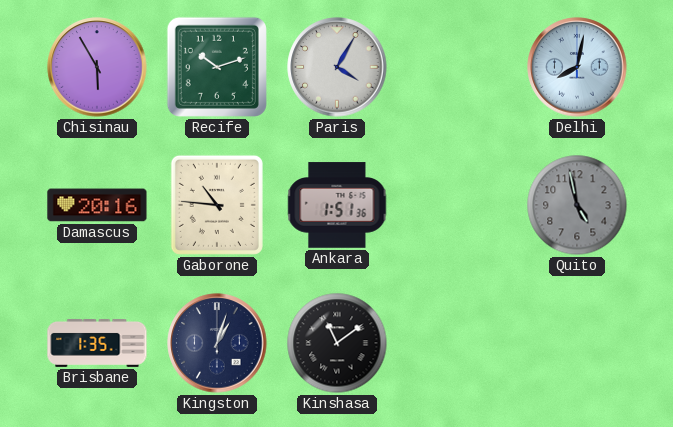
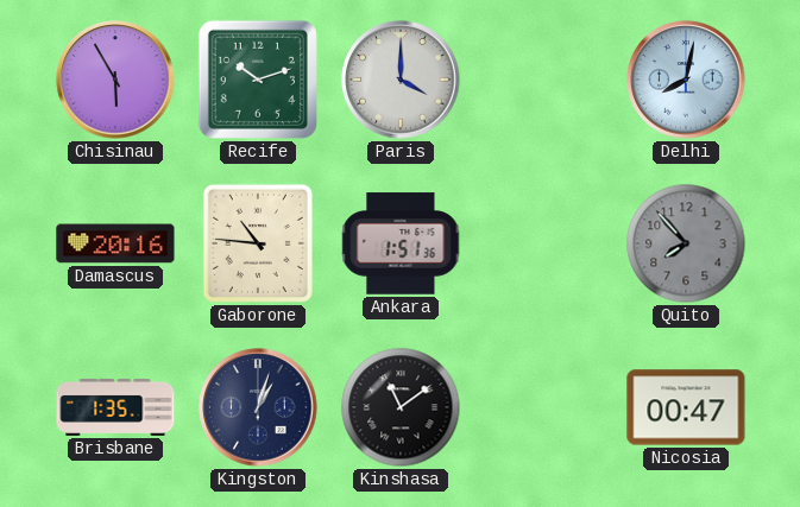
Paris: 4:05 -> 4:00
Quito: 4:58 -> 7:53
Nicosia: none -> 00:47
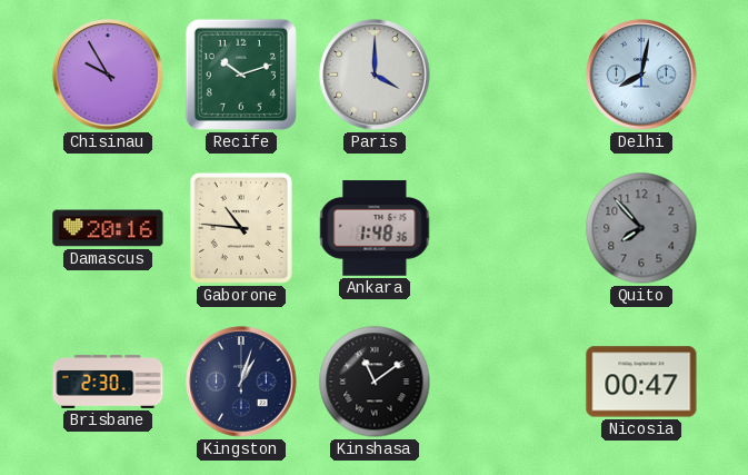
Chisinau: 5:55 -> 9:55
Ankara: 1:51 -> 1:48
Brisbane: 1:35 -> 2:30
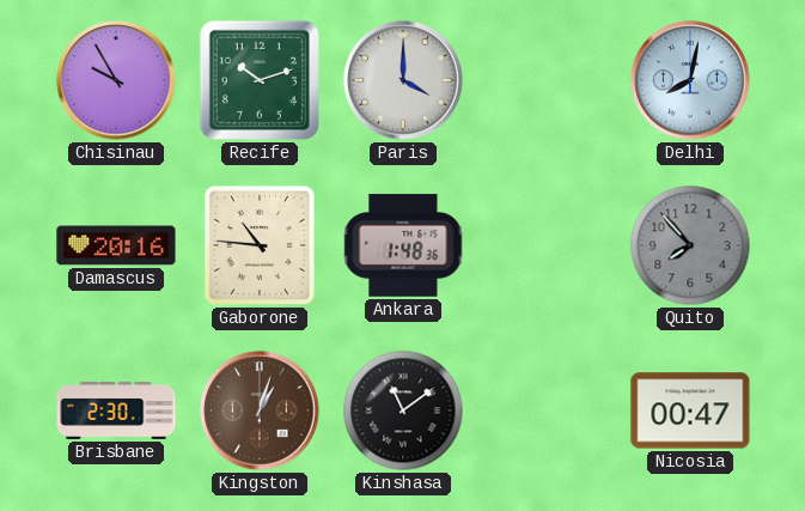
Kingston dial: navy -> brown
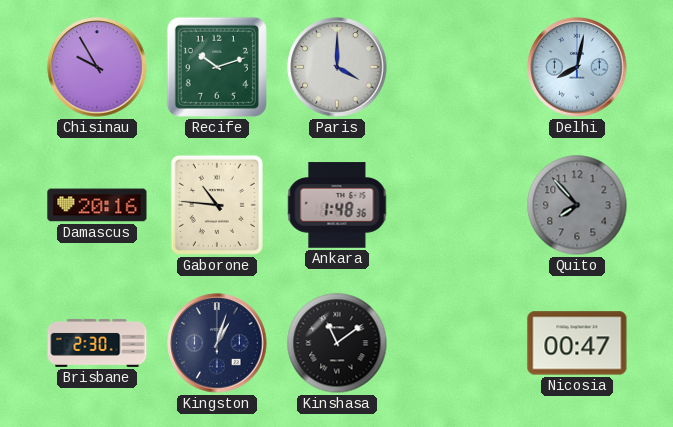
Kingston dial: brown -> navy
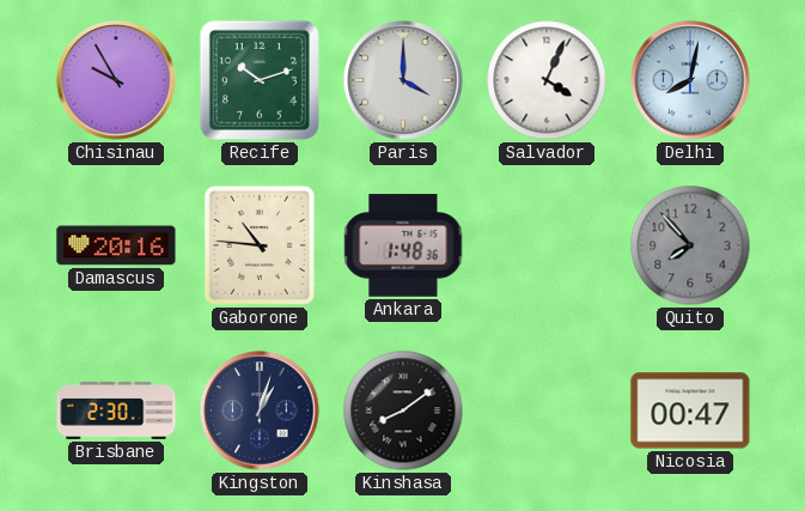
Salvador: none -> 4:04
Kinshasa: 11:09 -> 8:09
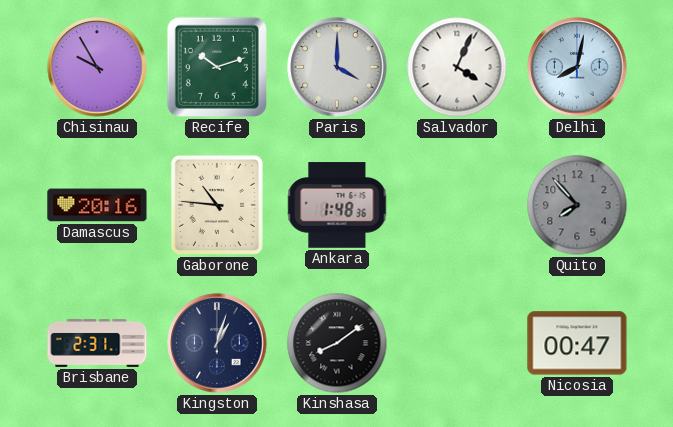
Brisbane: 2:30 -> 2:31
